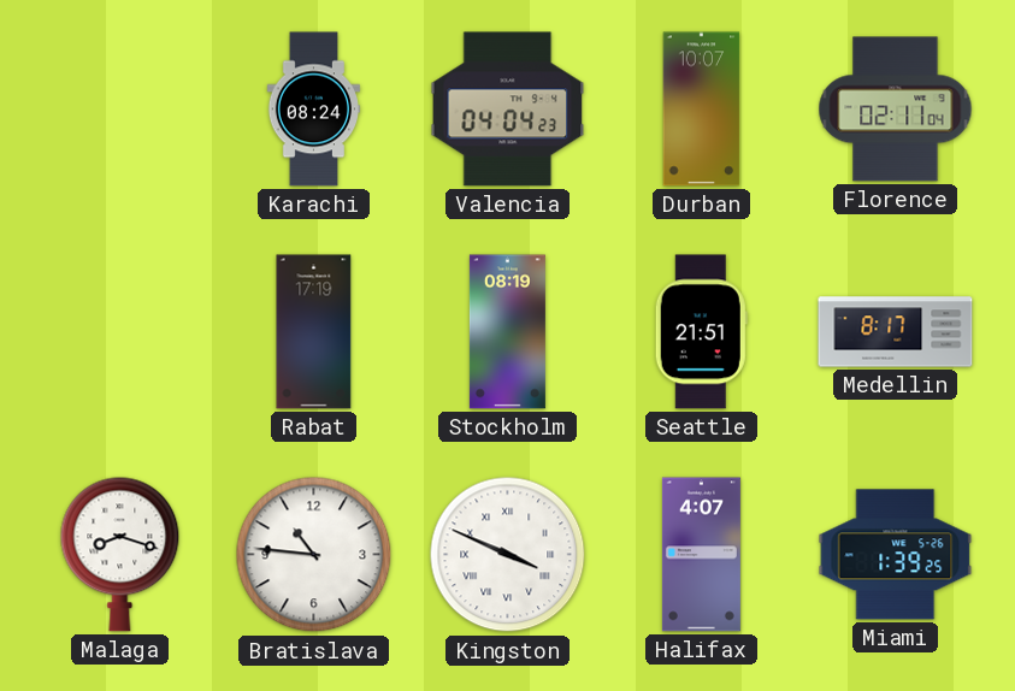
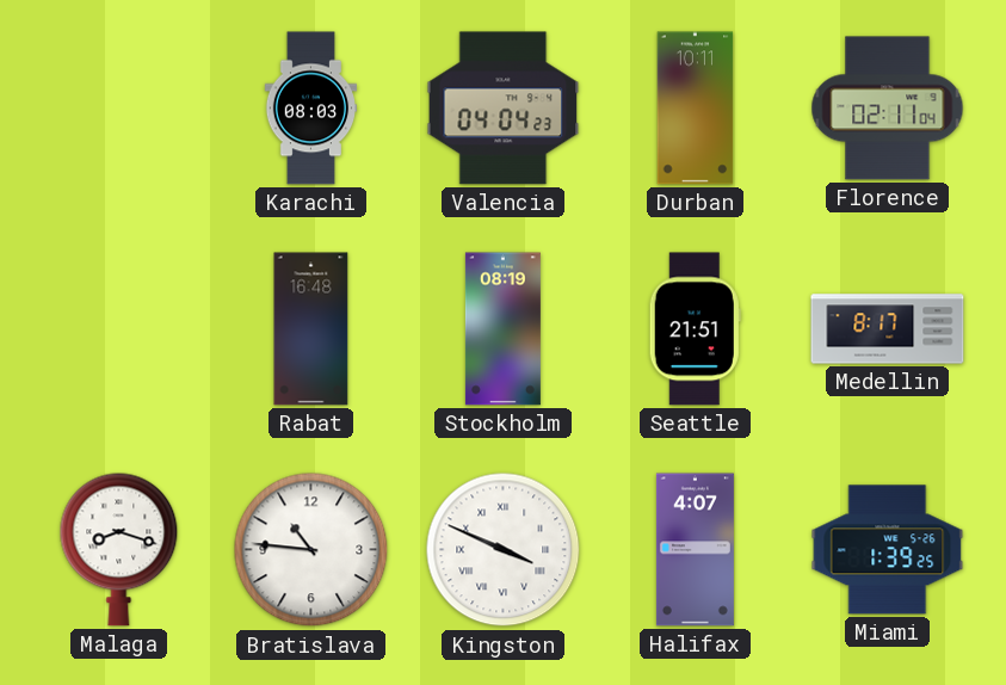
Karachi: 08:24 -> 08:03
Durban: 10:07 -> 10:11
Rabat: 17:19 -> 16:48
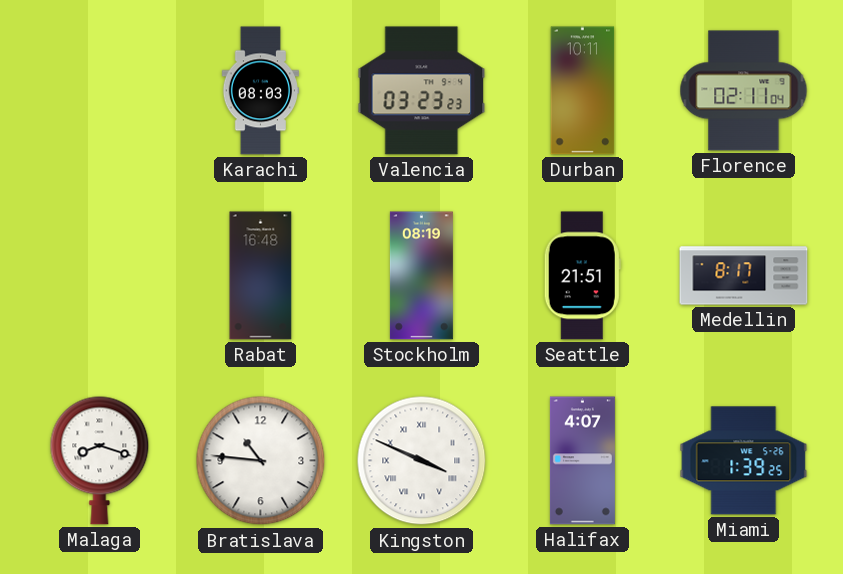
Valencia: 04:04 -> 03:23
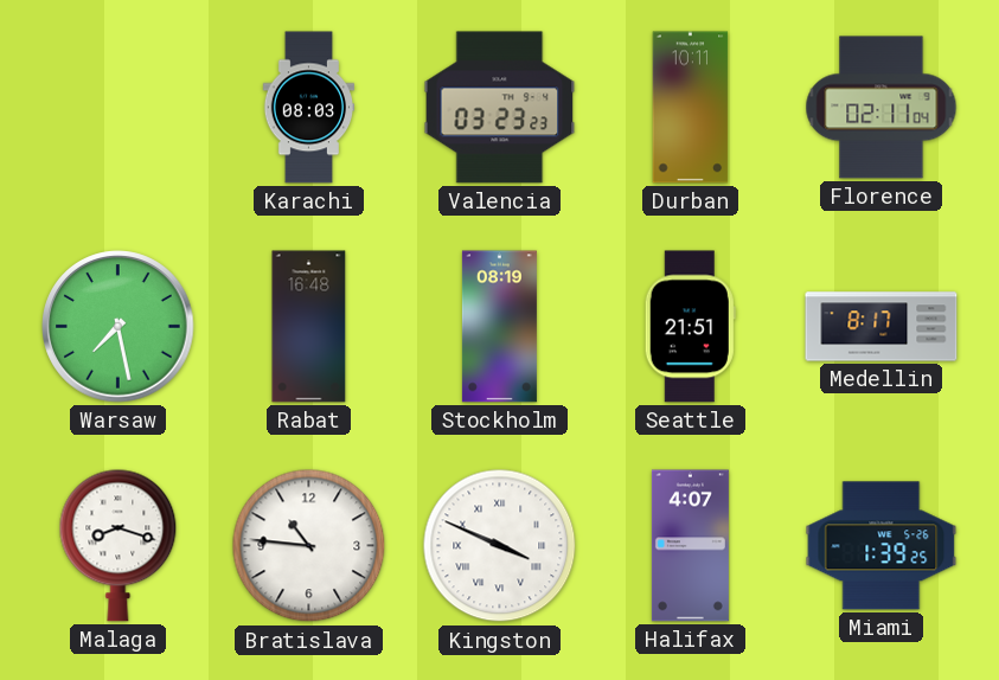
Warsaw: none -> 7:28
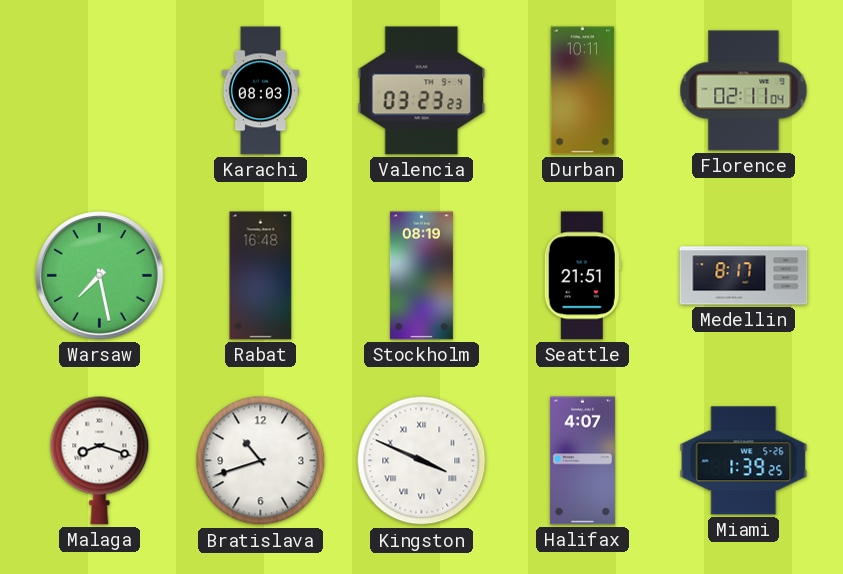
Bratislava: 10:46 -> 10:42
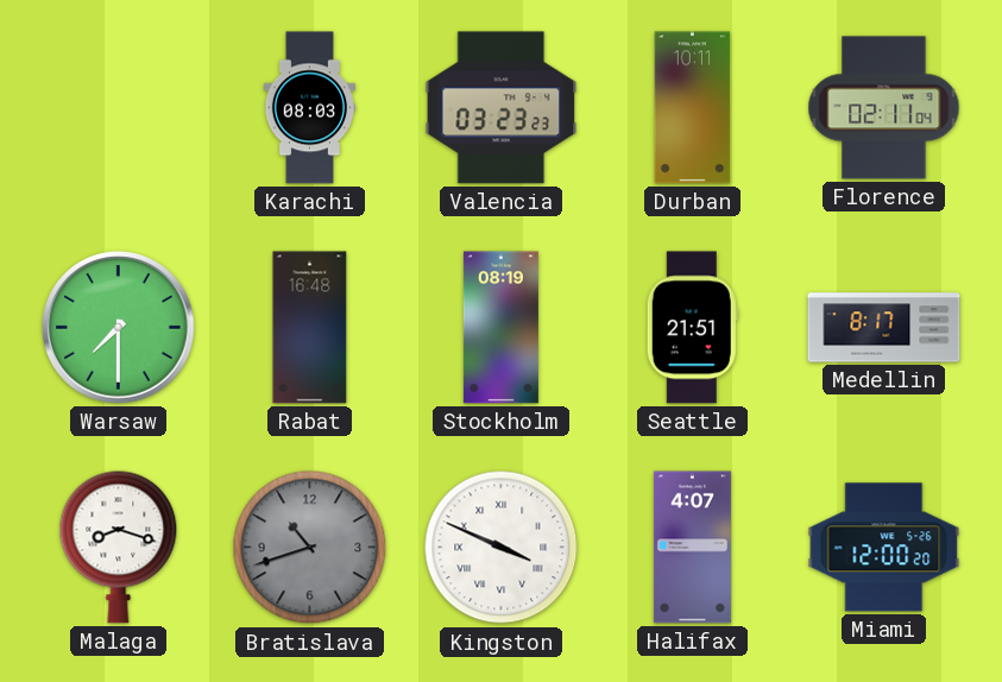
Warsaw: 7:28 -> 7:30
Bratislava dial: white -> grey
Miami: 1:39 -> 12:00
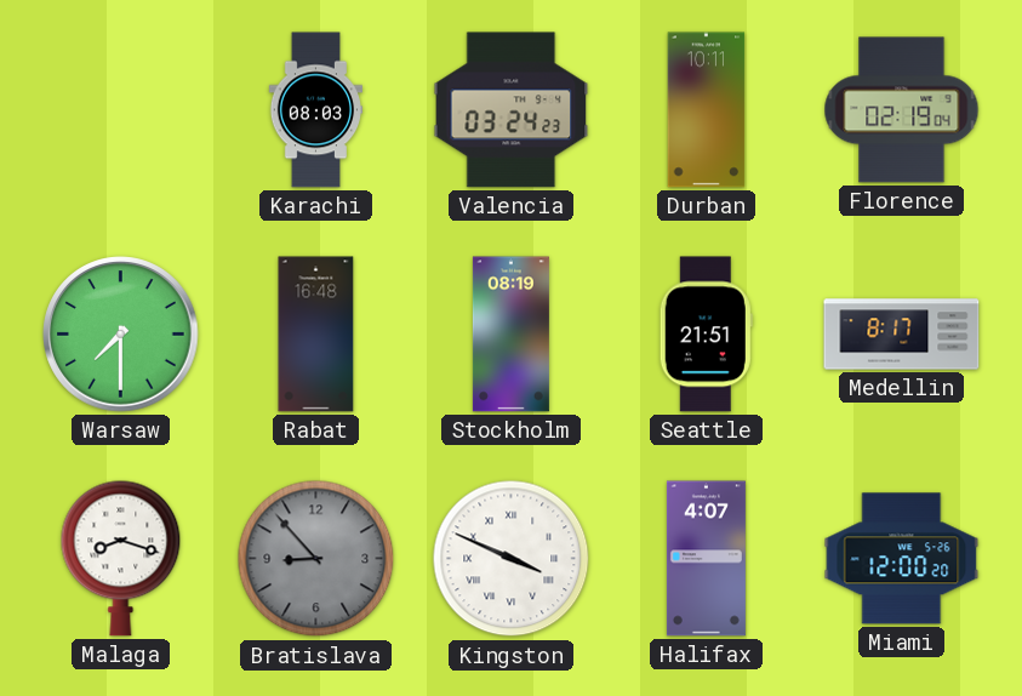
Valencia: 03:23 -> 03:24
Florence: 02:11 -> 02:19
Bratislava: 10:42 -> 8:53
